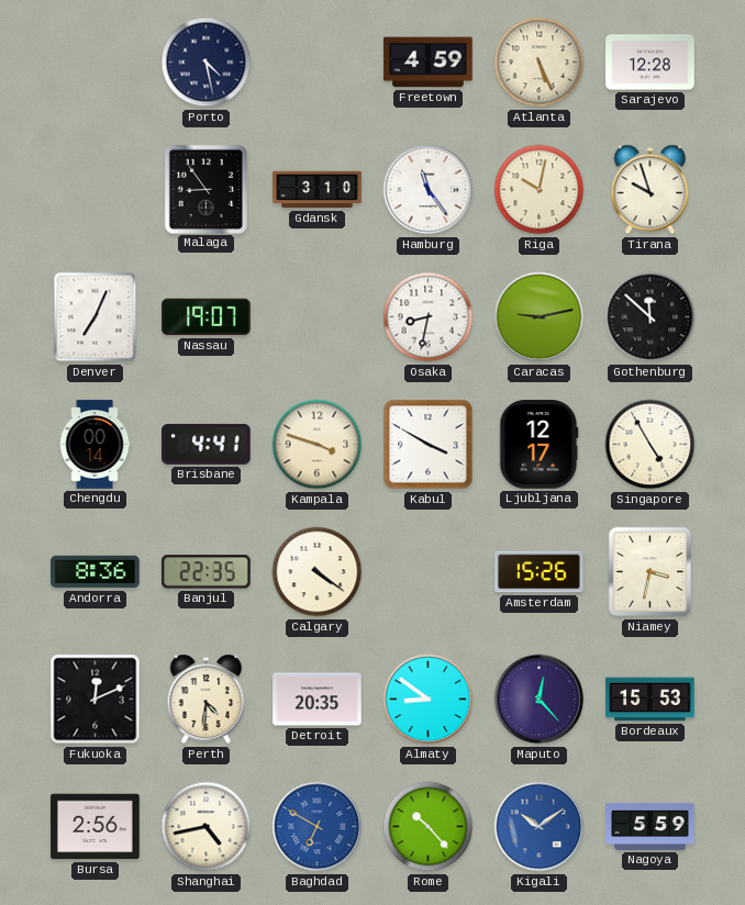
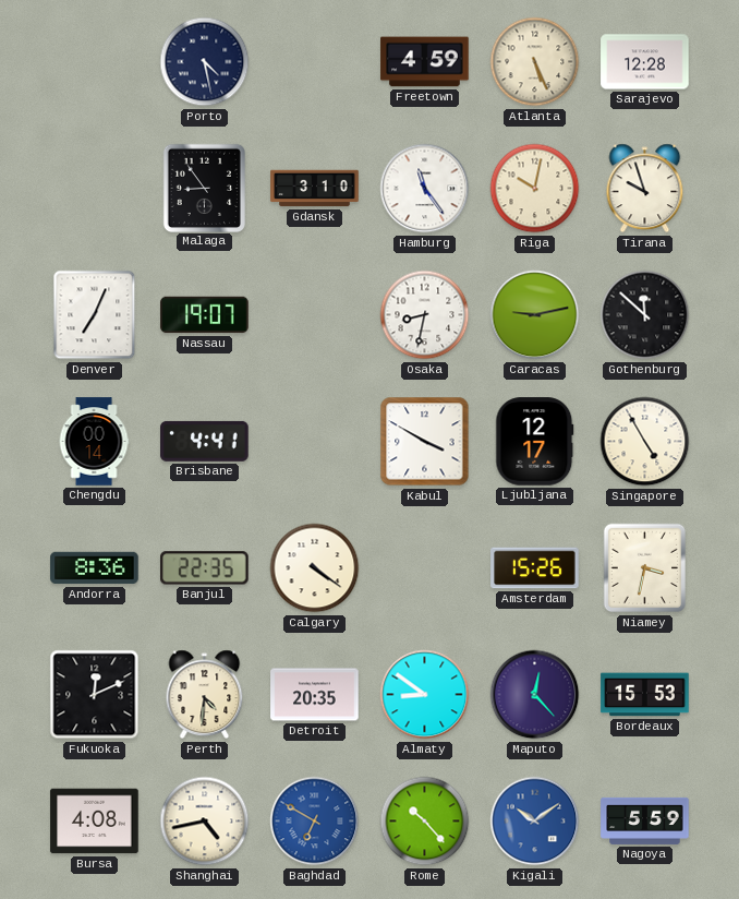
Kampala: 3:48 -> none
Bursa: 2:56 -> 4:08
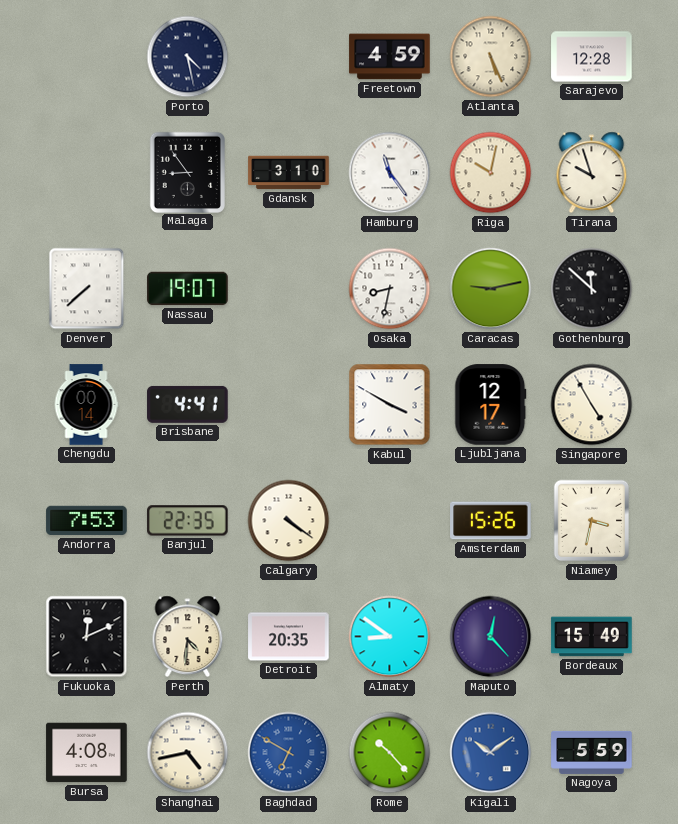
Denver: 7:04 -> 7:38
Andorra: 8:36 -> 7:53
Bordeaux: 15:53 -> 15:49
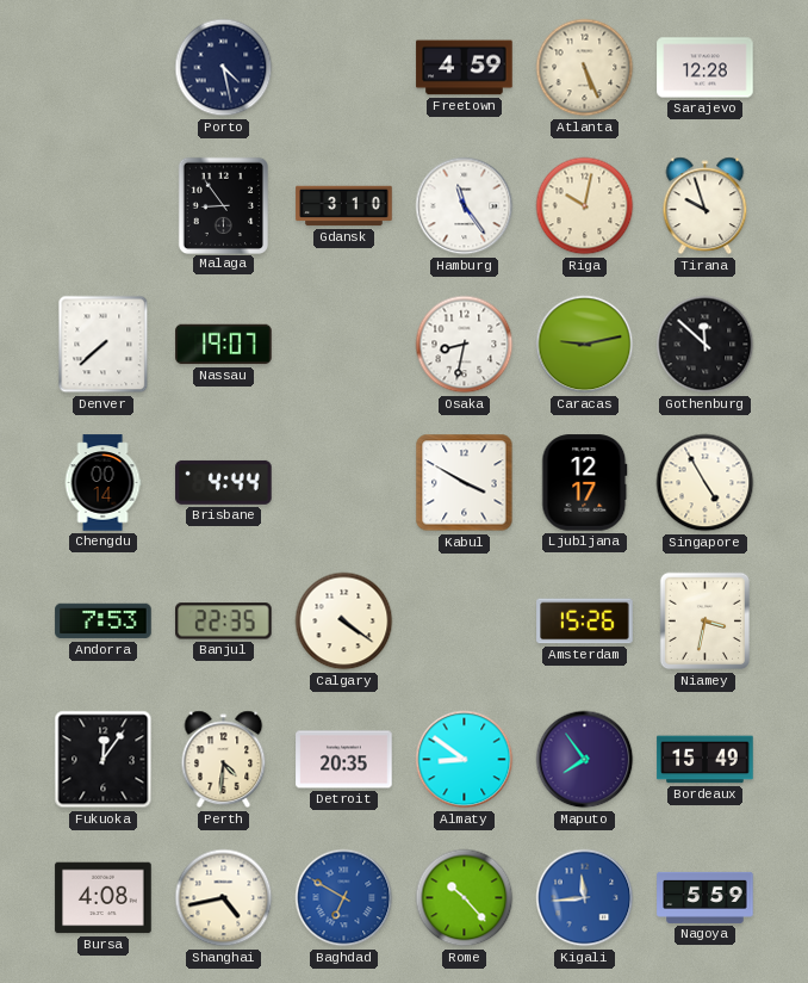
Brisbane: 4:41 -> 4:44
Fukuoka: 12:11 -> 12:06
Maputo: 12:23 -> 7:54
Kigali: 10:09 -> 11:44
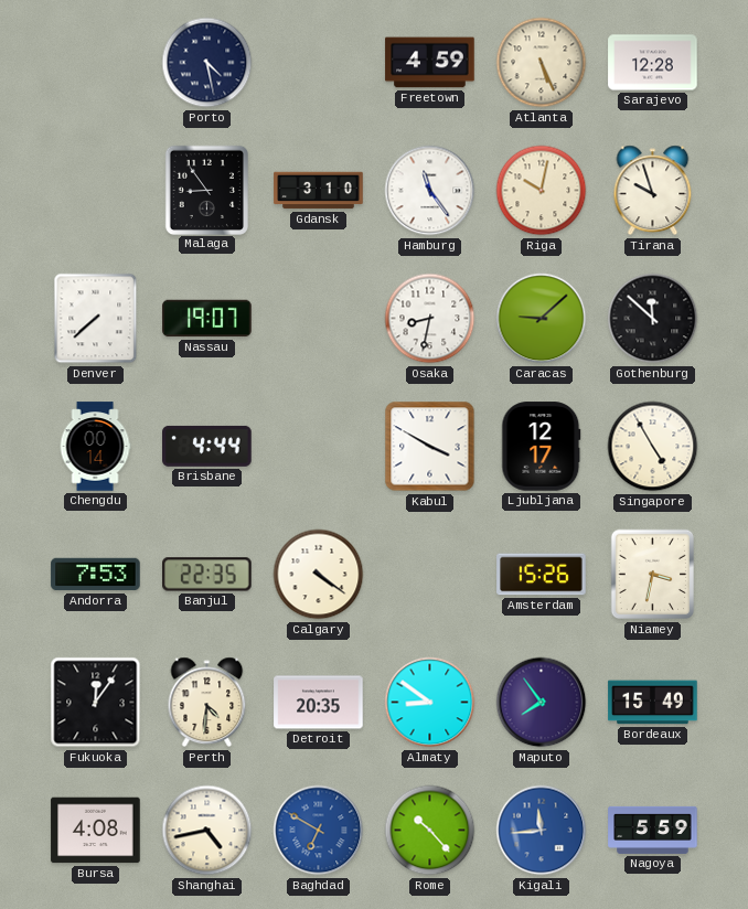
Caracas: 9:13 -> 9:08
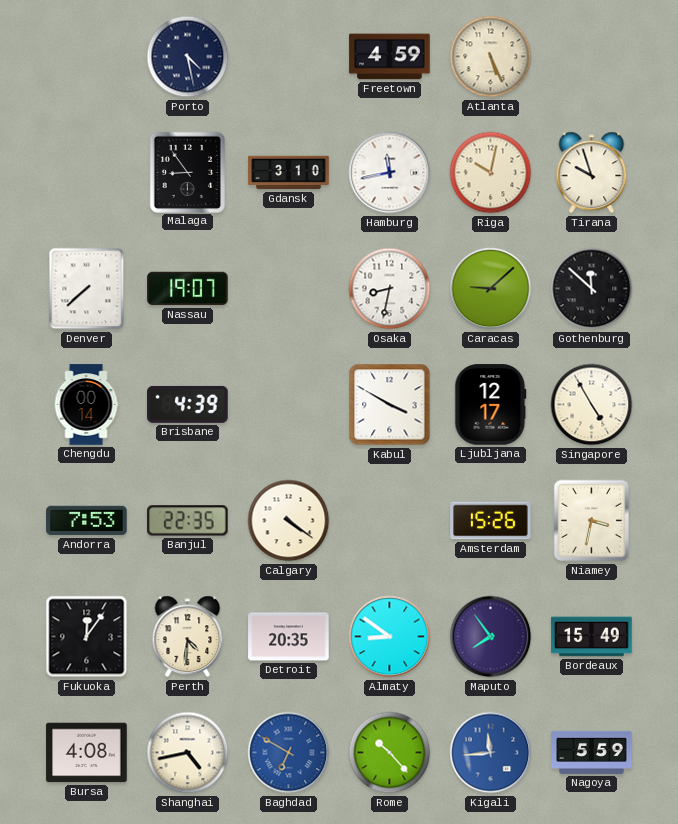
Sarajevo: 12:28 -> none
Hamburg: 11:24 -> 11:43
Brisbane: 4:44 -> 4:39
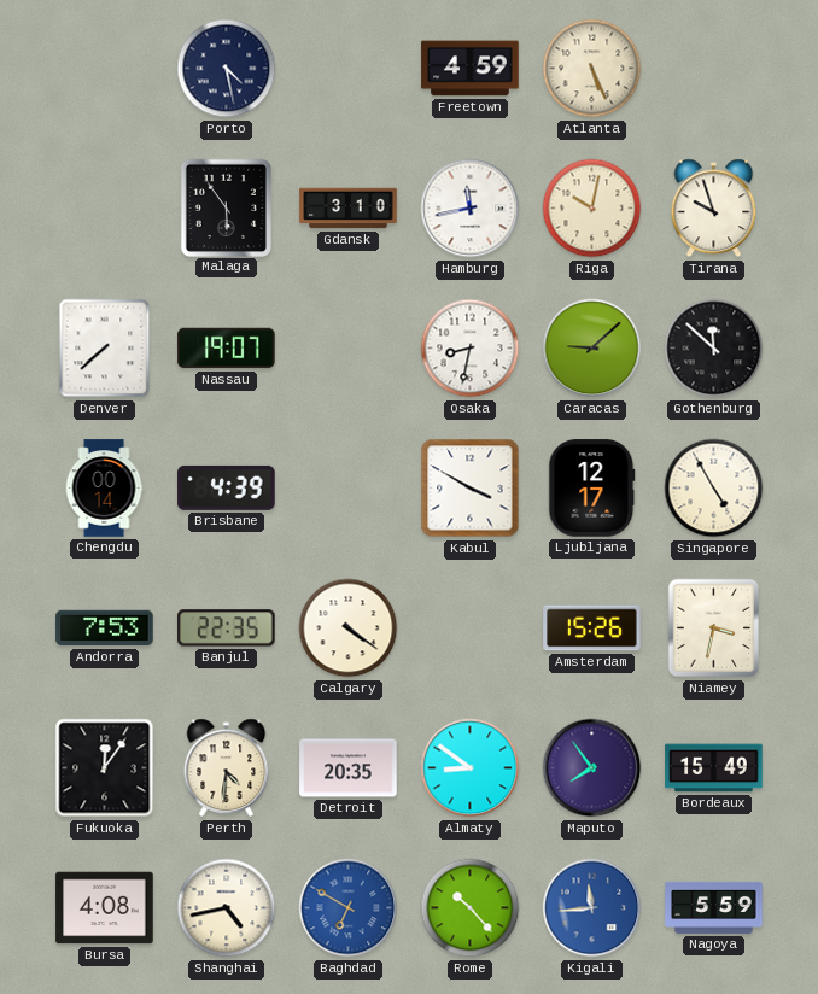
Malaga: 8:54 -> 5:54
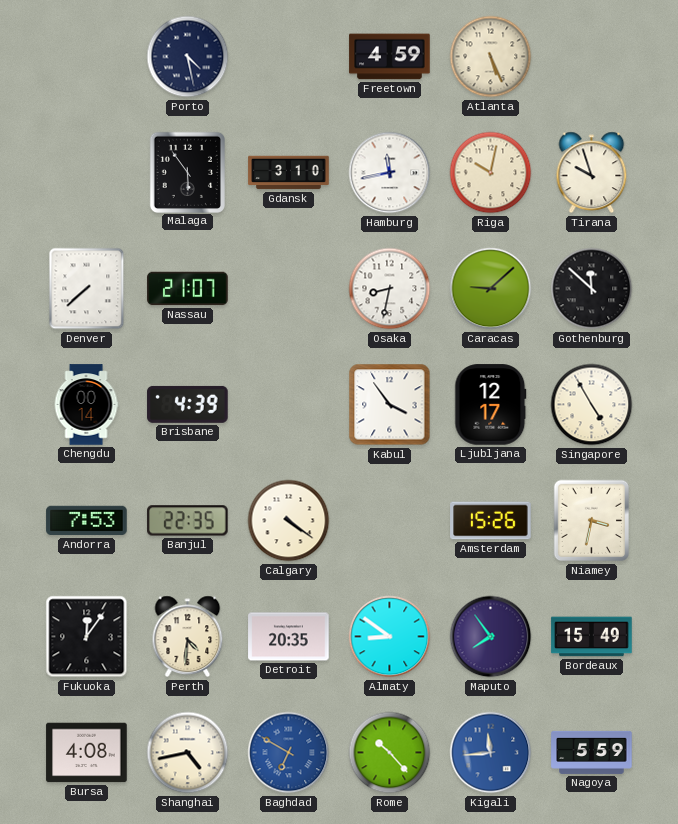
Nassau: 19:07 -> 21:07
Kabul: 3:50 -> 3:54
